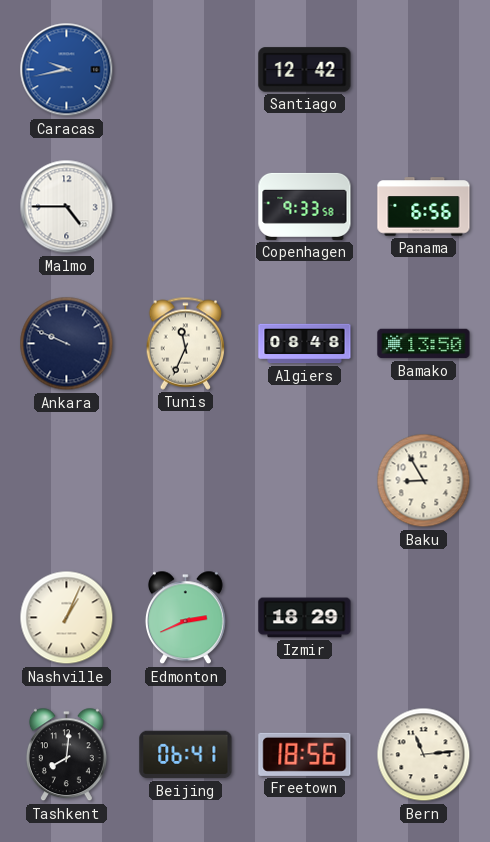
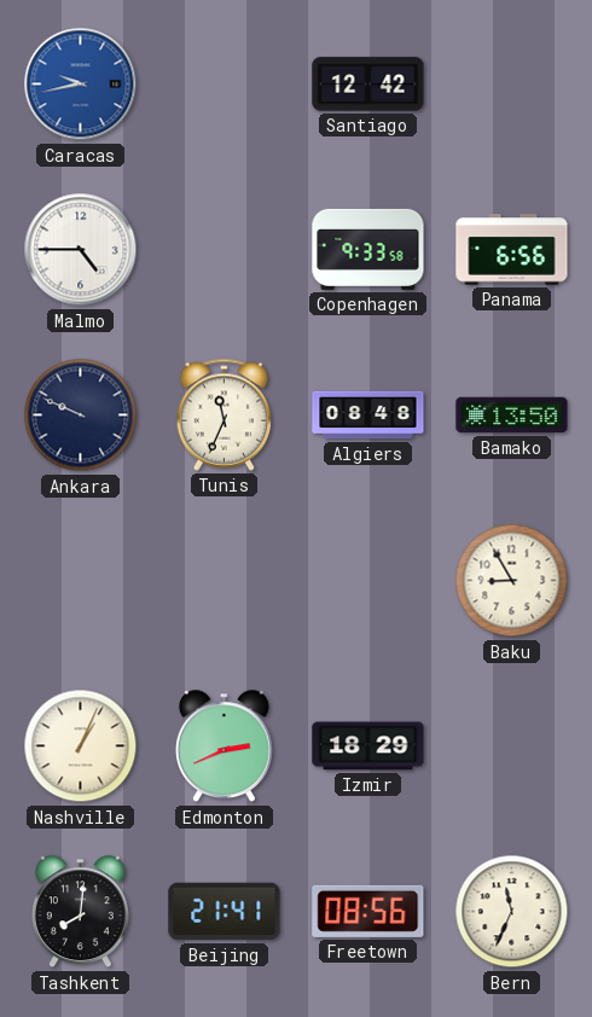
Beijing: 06:41 -> 21:41
Freetown: 18:56 -> 08:56
Bern: 11:14 -> 11:34
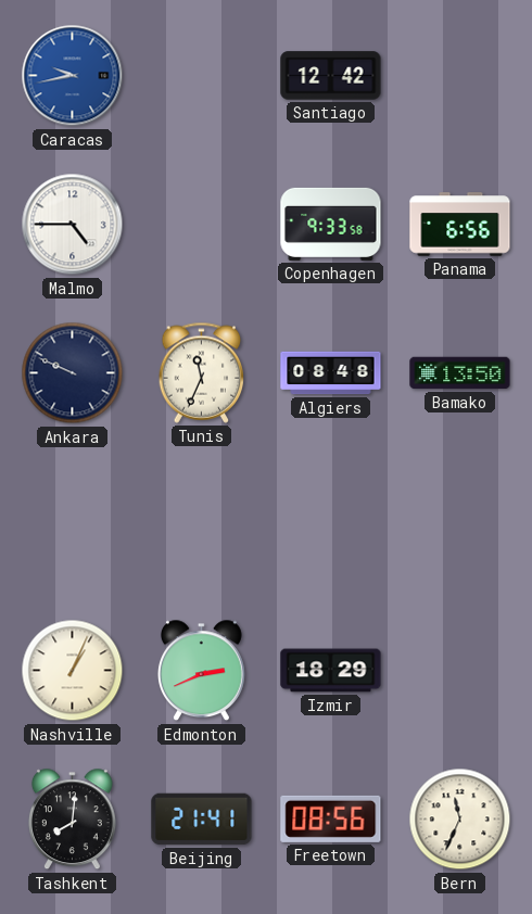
Baku: 8:55 -> none
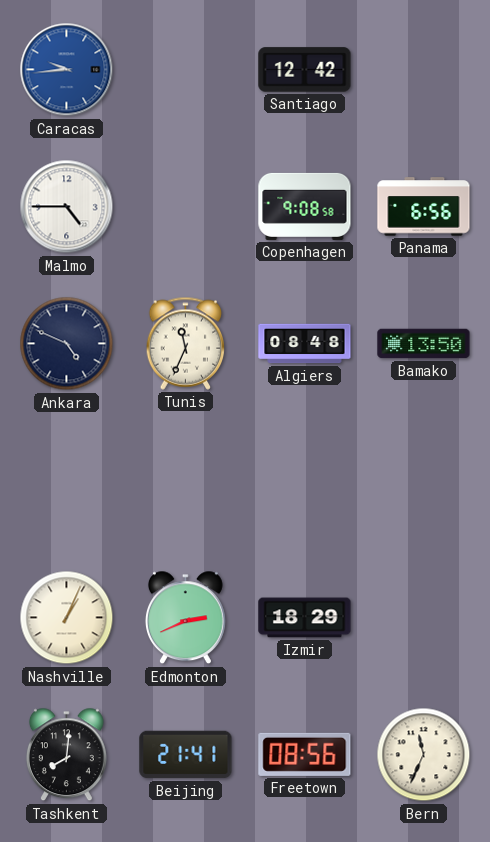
Caracas: 9:43 -> 9:44
Copenhagen: 9:33 -> 9:08
Ankara: 9:49 -> 4:49
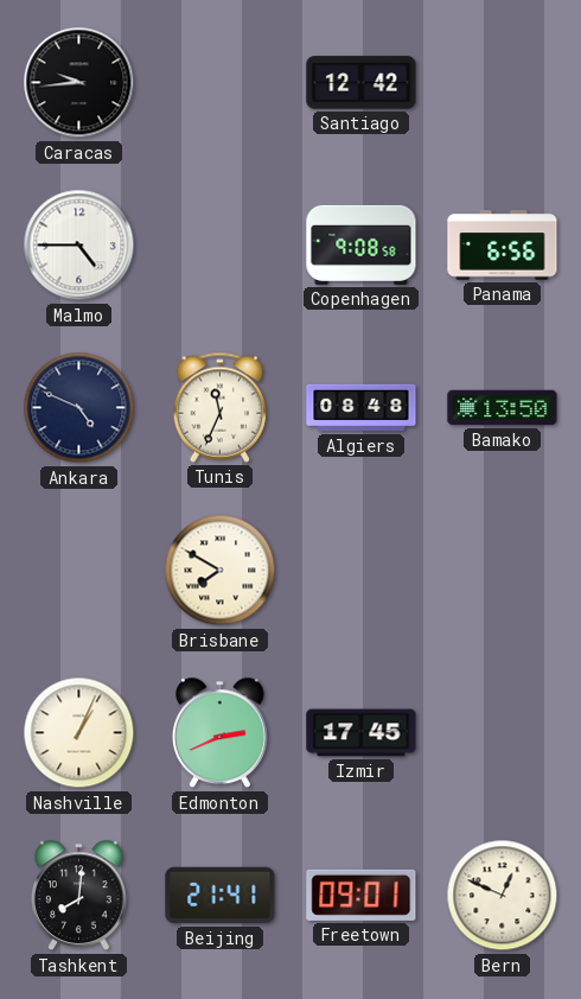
Caracas dial: blue -> black
Brisbane: none -> 7:50
Izmir: 18:29 -> 17:45
Freetown: 08:56 -> 09:01
Bern: 11:34 -> 12:49
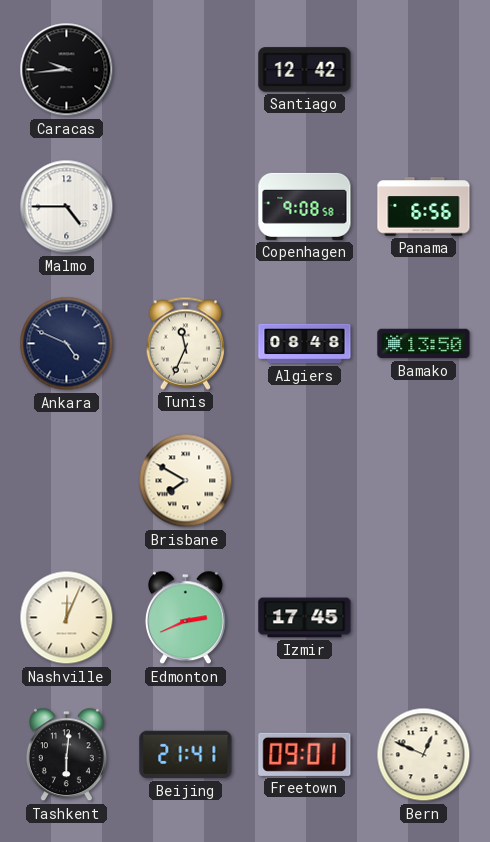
Nashville: 1:04 -> 12:04
Tashkent: 8:01 -> 6:01
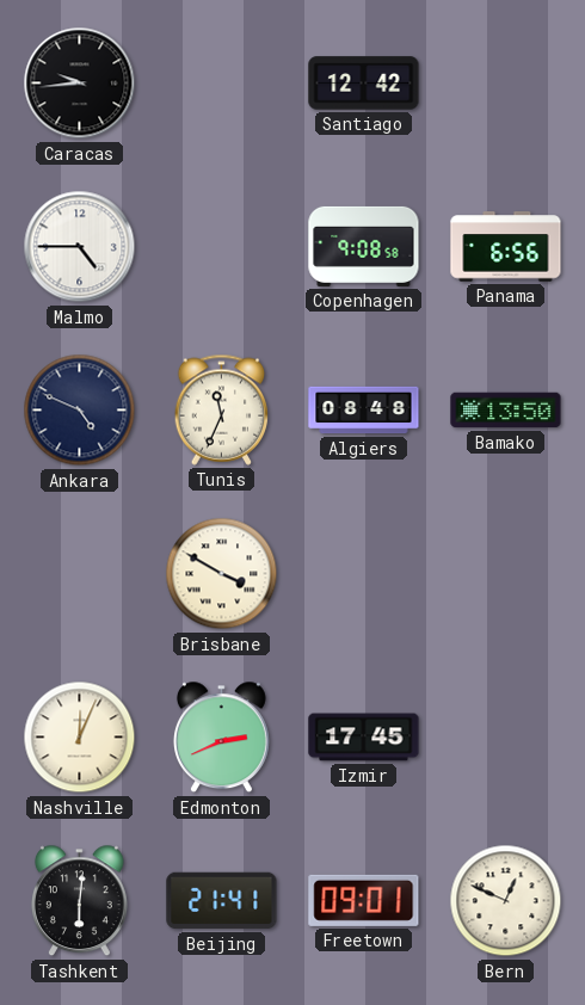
Brisbane: 7:50 -> 3:50
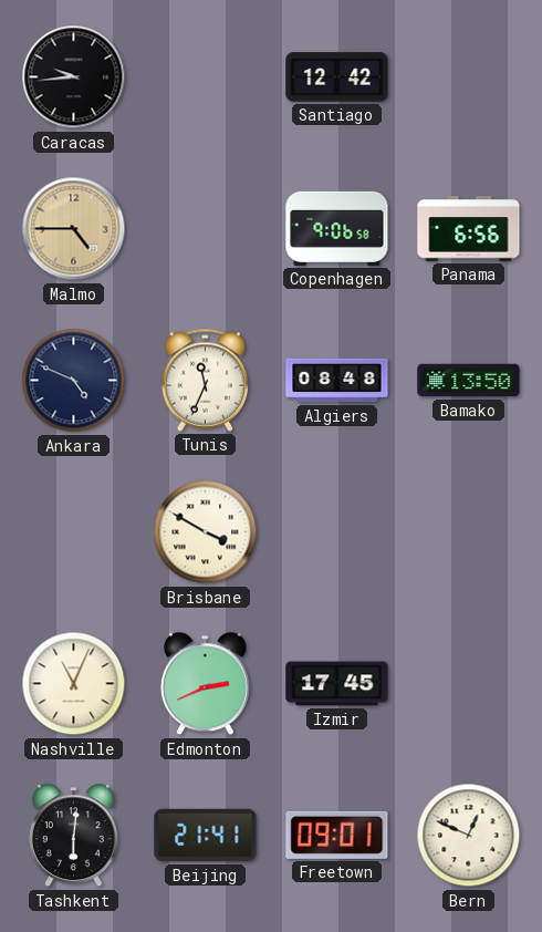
Malmo dial: white -> champagne
Copenhagen: 9:08 -> 9:06
Nashville: 12:04 -> 11:04
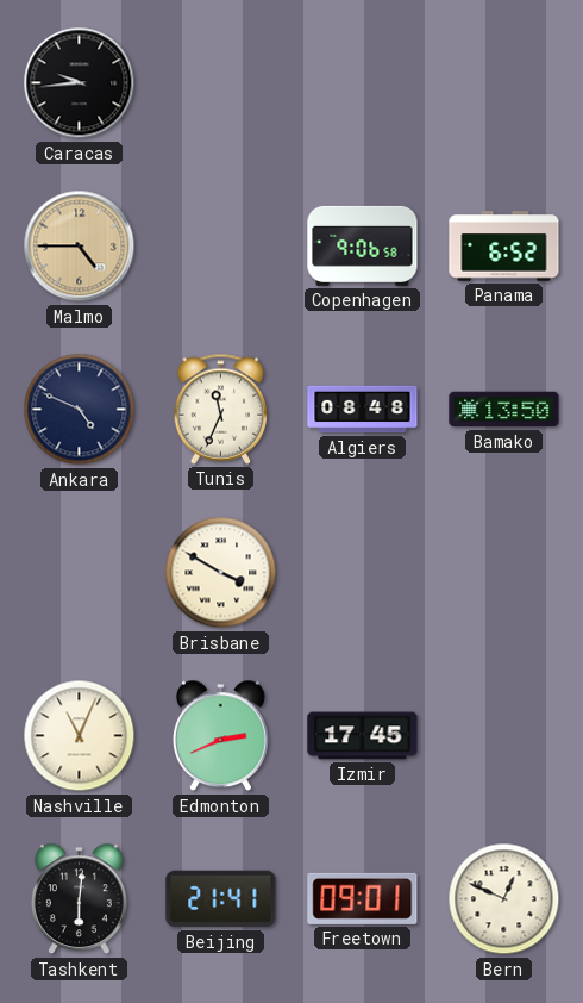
Santiago: 12:42 -> none
Panama: 6:56 -> 6:52
